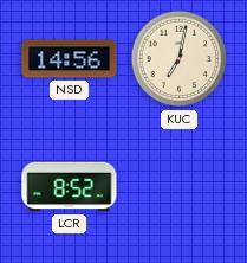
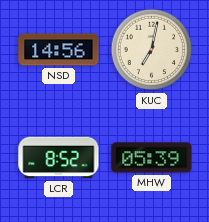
MHW: none -> 05:39
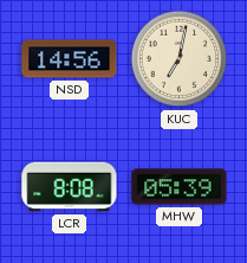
LCR: 8:52 -> 8:08
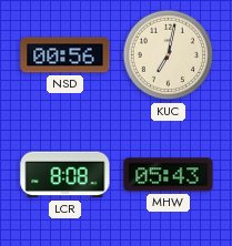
NSD: 14:56 -> 00:56
MHW: 05:39 -> 05:43
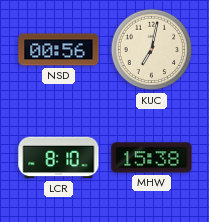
LCR: 8:08 -> 8:10
MHW: 05:43 -> 15:38
